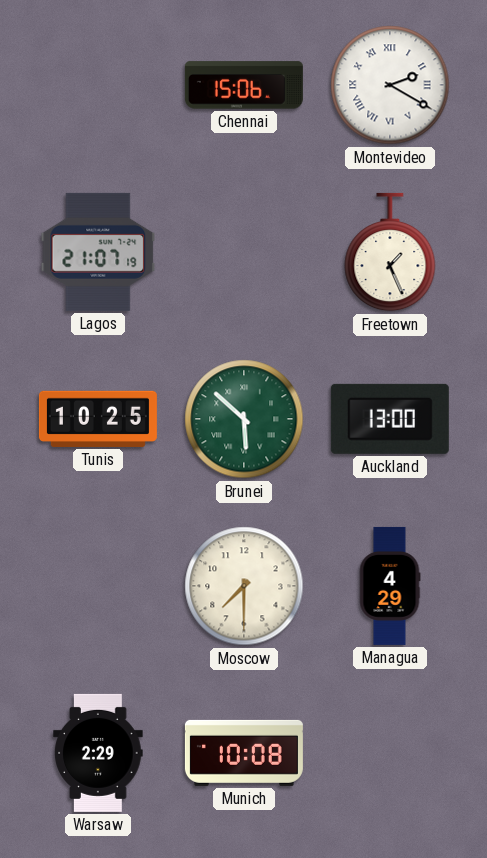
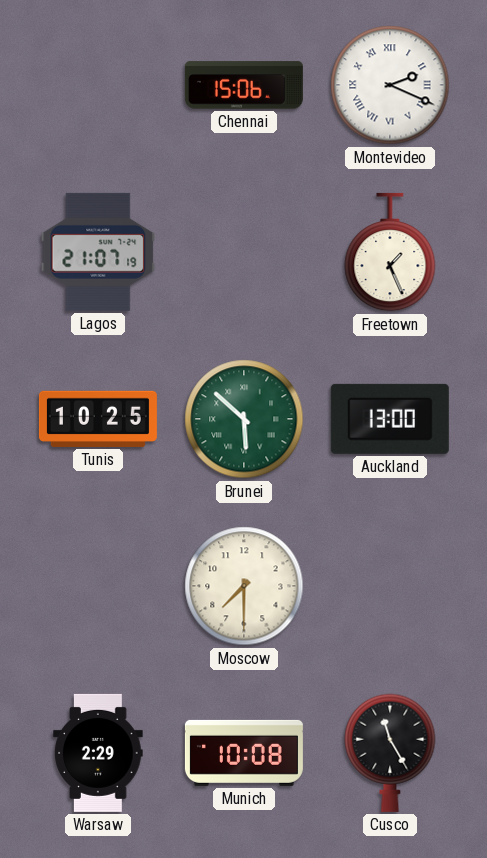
Montevideo: 2:20 -> 2:19
Managua: 4:29 -> none
Cusco: none -> 11:25
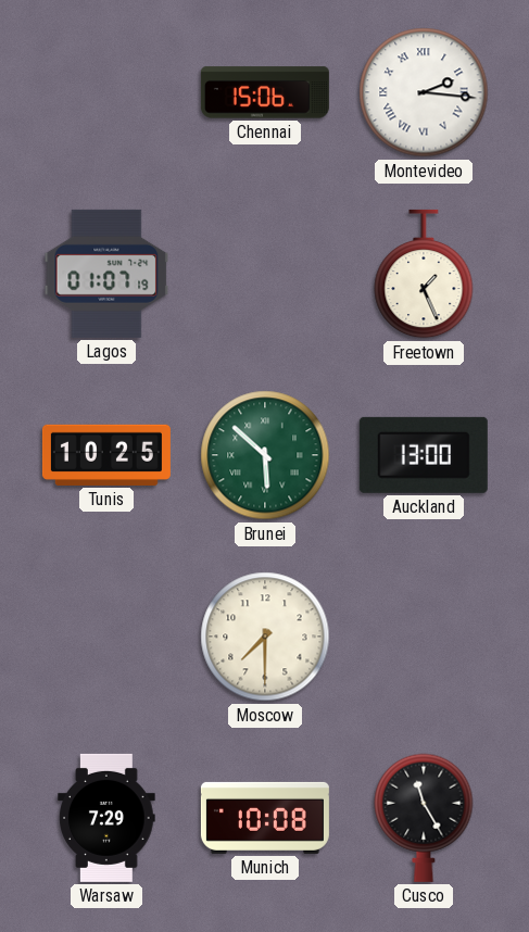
Montevideo: 2:19 -> 2:16
Lagos: 21:07 -> 01:07
Warsaw: 2:29 -> 7:29
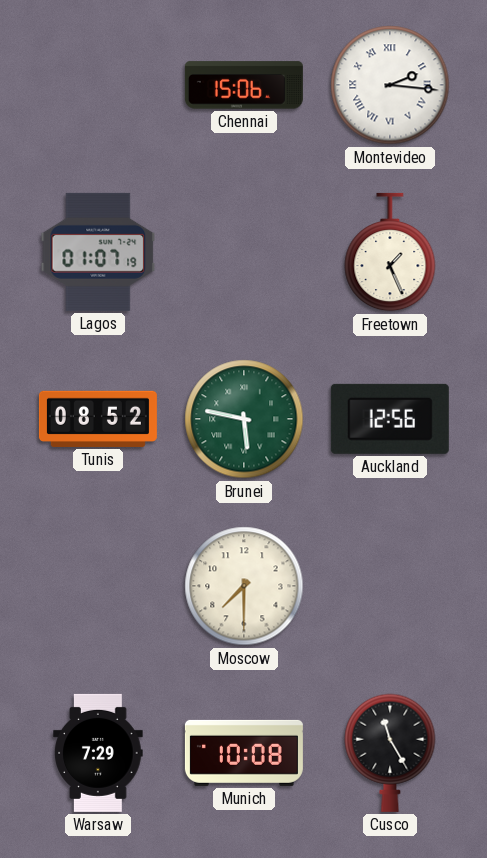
Tunis: 10:25 -> 08:52
Brunei: 5:52 -> 5:47
Auckland: 13:00 -> 12:56
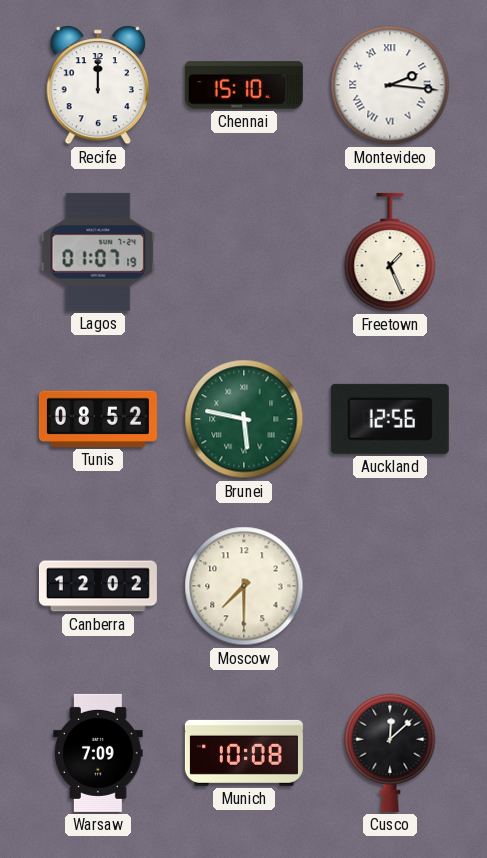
Recife: none -> 12:00
Chennai: 15:06 -> 15:10
Canberra: none -> 12:02
Warsaw: 7:29 -> 7:09
Cusco: 11:25 -> 12:08
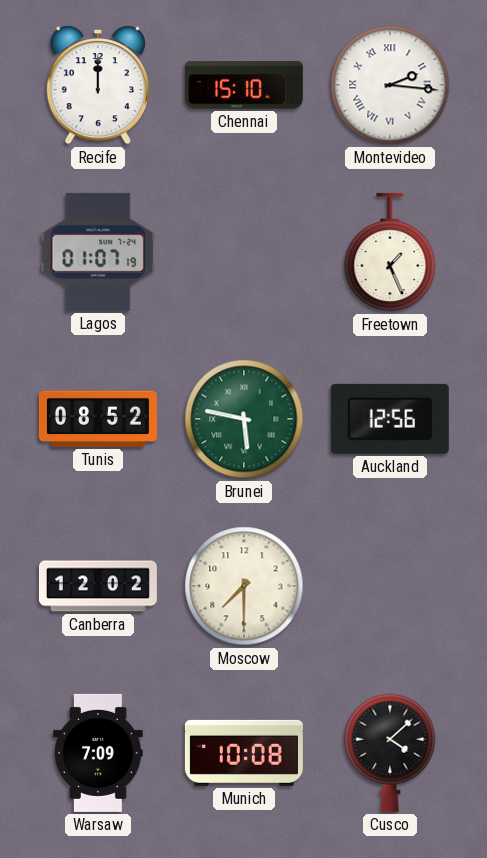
Cusco: 12:08 -> 4:08
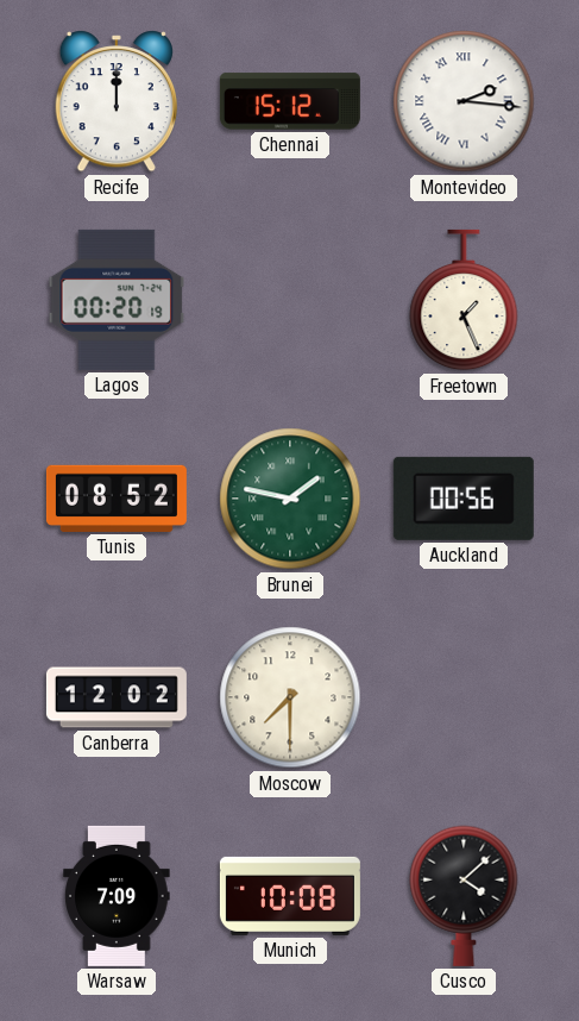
Chennai: 15:10 -> 15:12
Lagos: 01:07 -> 00:20
Brunei: 5:47 -> 1:47
Auckland: 12:56 -> 00:56
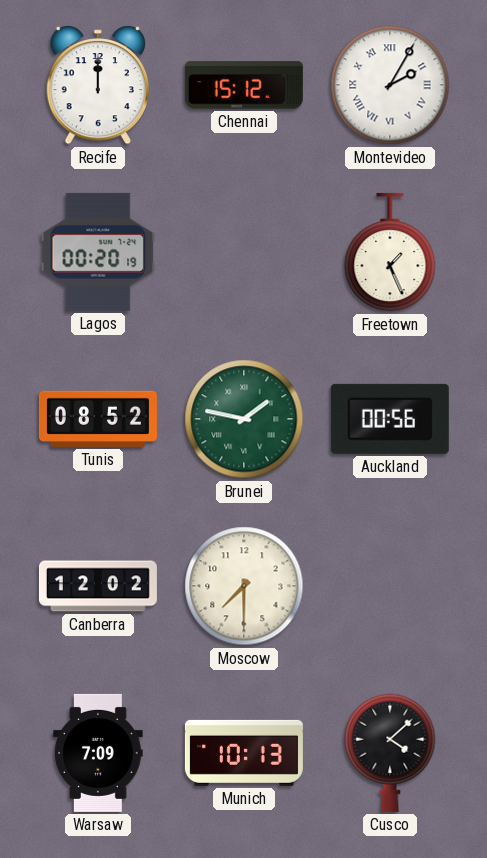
Montevideo: 2:16 -> 2:05
Munich: 10:08 -> 10:13
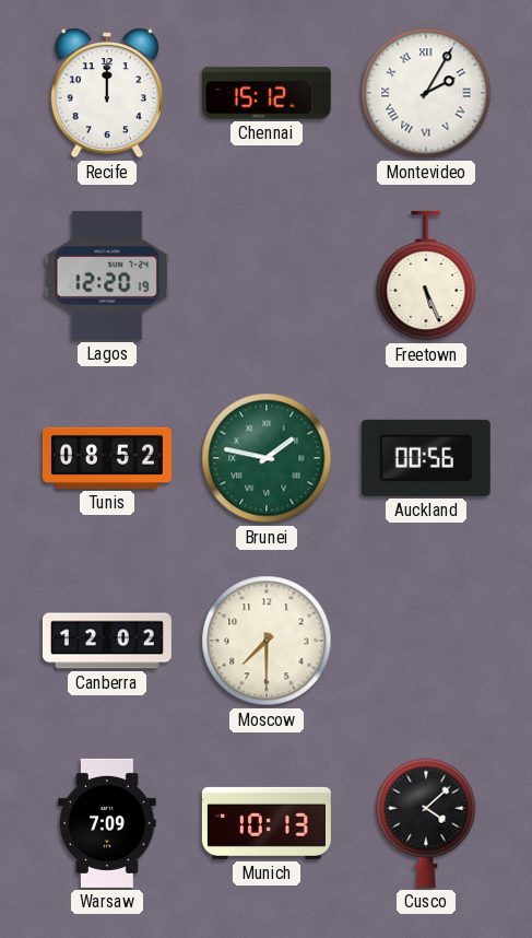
Lagos: 00:20 -> 12:20
Freetown: 1:26 -> 5:26
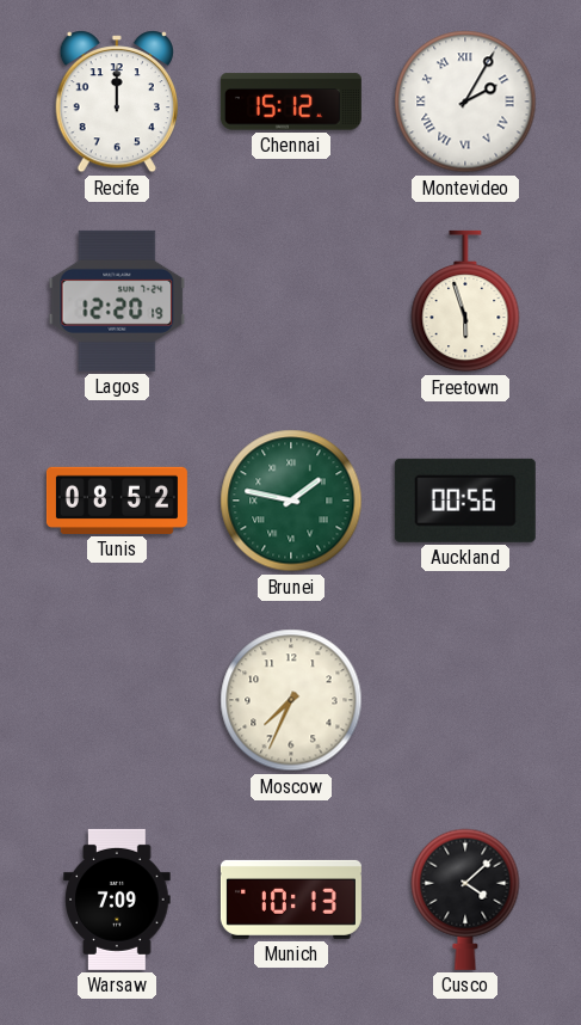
Freetown: 5:26 -> 5:57
Canberra: 12:02 -> none
Moscow: 7:30 -> 7:34
